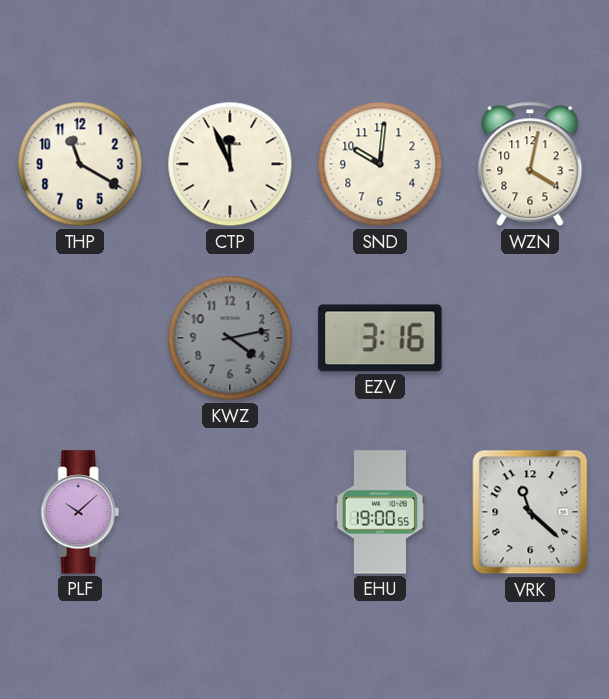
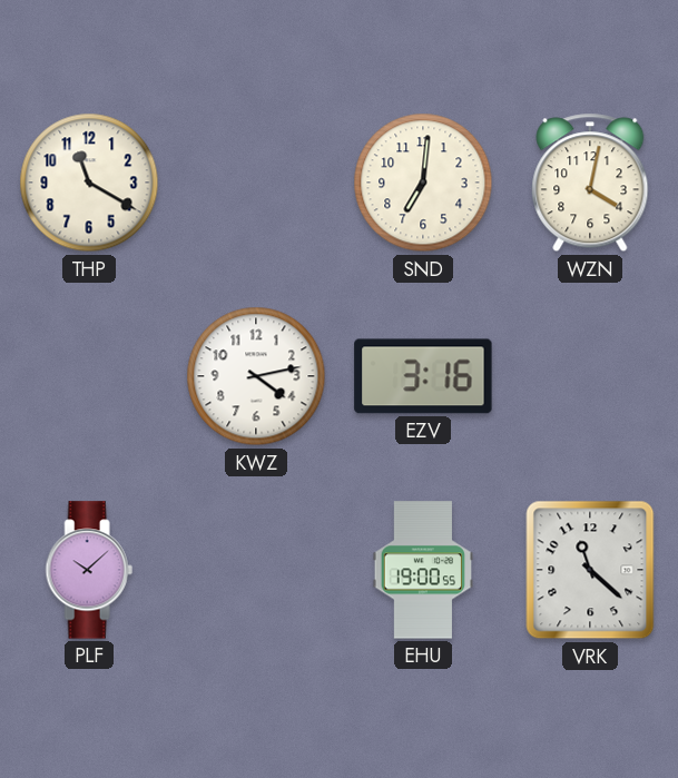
CTP: 11:56 -> none
SND: 10:01 -> 7:01
KWZ dial: grey -> white
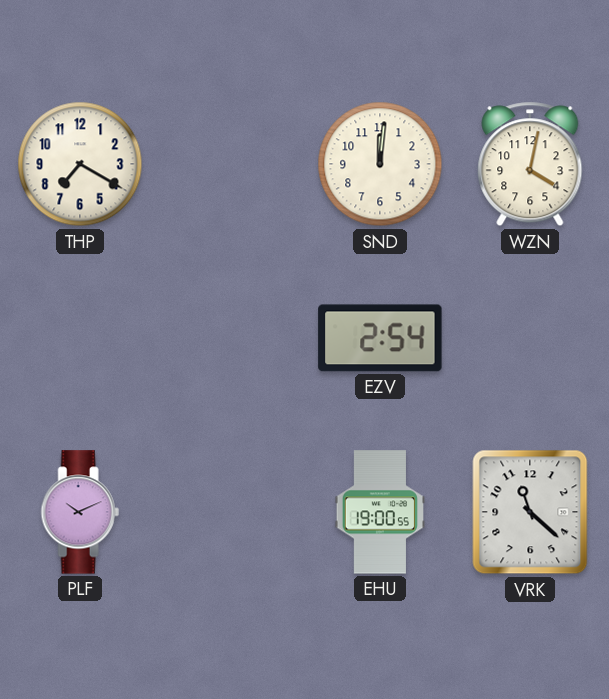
THP: 11:20 -> 7:20
SND: 7:01 -> 12:01
KWZ: 4:13 -> none
EZV: 3:16 -> 2:54
PLF: 10:08 -> 10:11
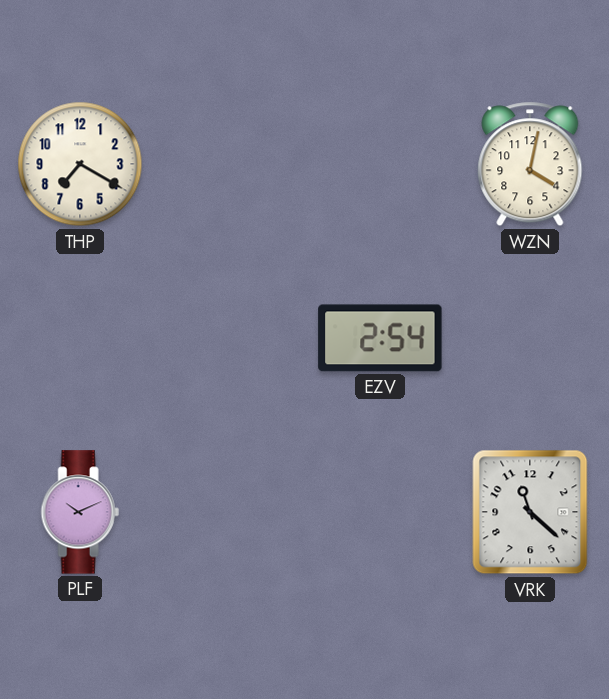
SND: 12:01 -> none
EHU: 19:00 -> none
